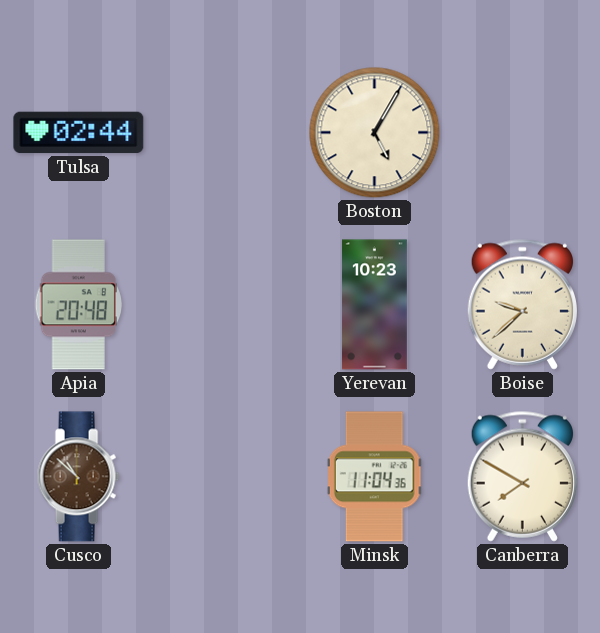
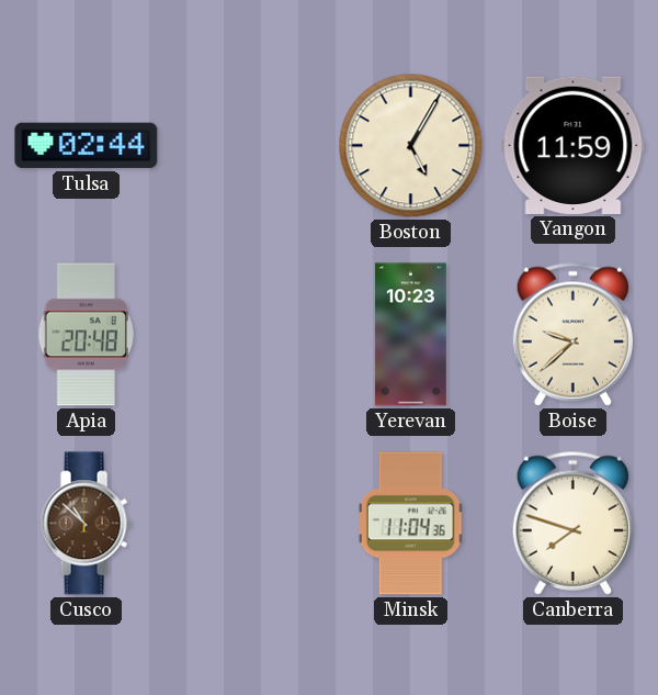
Yangon: none -> 11:59
Canberra: 7:50 -> 7:48
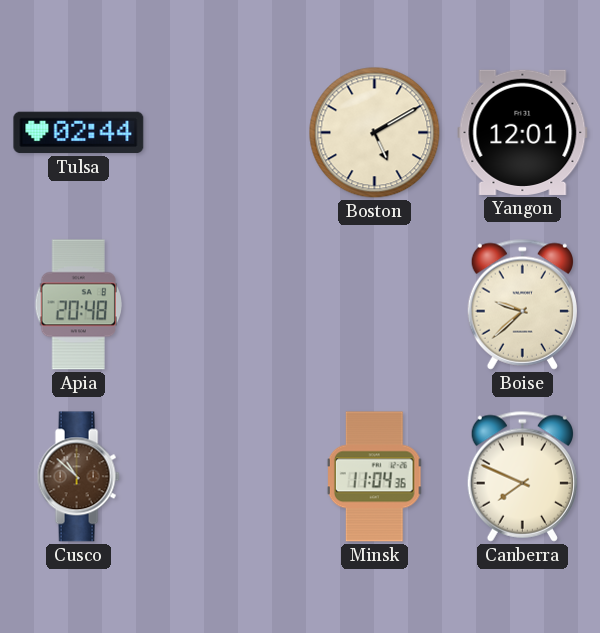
Boston: 5:05 -> 5:10
Yangon: 11:59 -> 12:01
Yerevan: 10:23 -> none
Canberra: 7:48 -> 7:49
